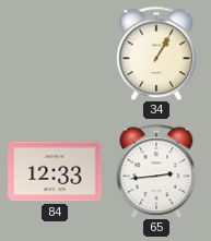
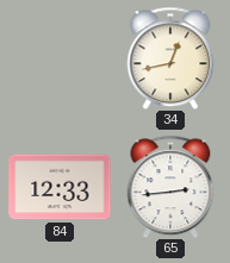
34: 1:05 -> 12:43
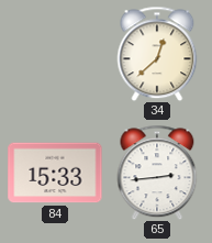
34: 12:43 -> 12:38
84: 12:33 -> 15:33
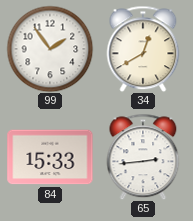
99: none -> 1:54
34: 12:38 -> 12:40
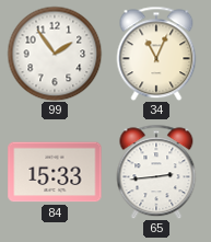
34: 12:40 -> 11:04
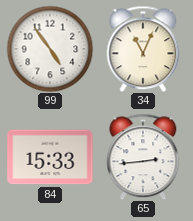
99: 1:54 -> 4:54
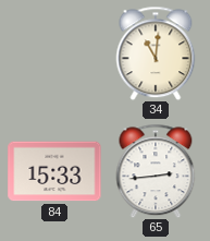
99: 4:54 -> none
34: 11:04 -> 11:01
